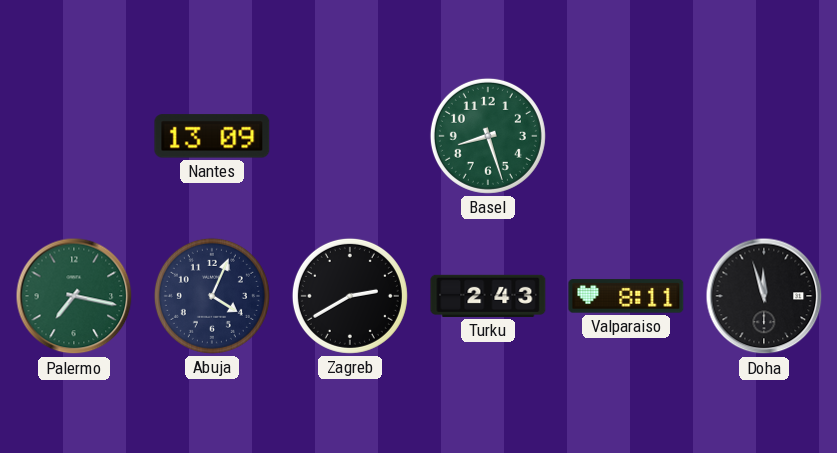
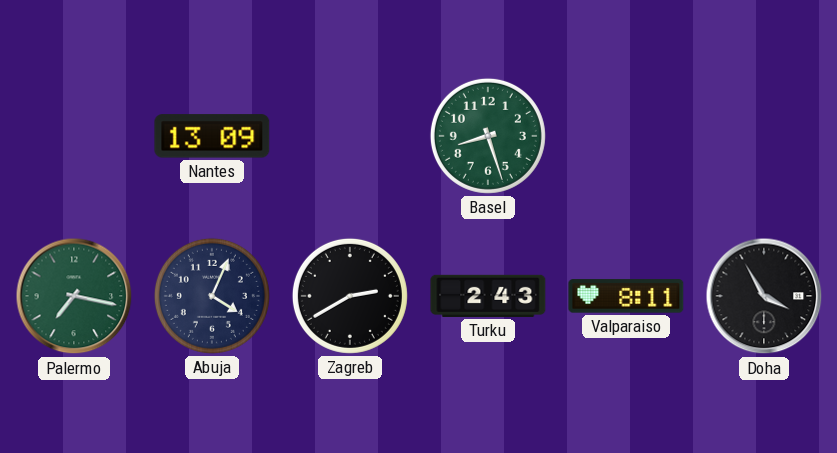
Doha: 11:57 -> 3:55
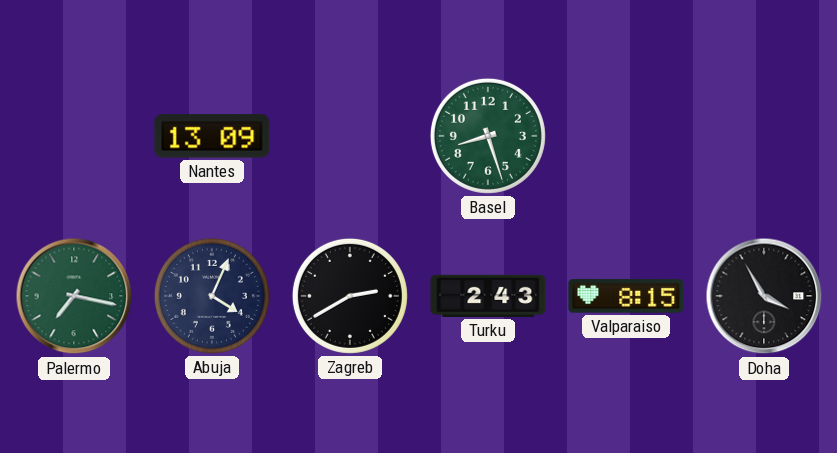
Valparaiso: 8:11 -> 8:15
